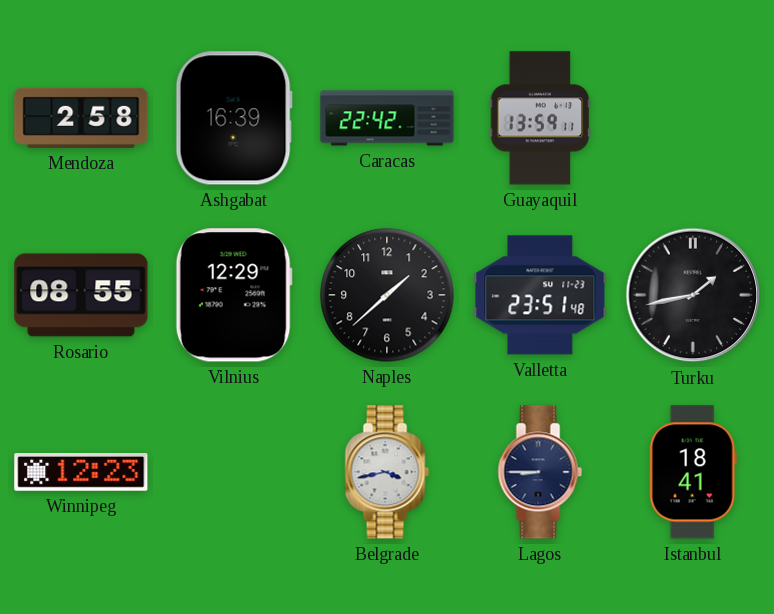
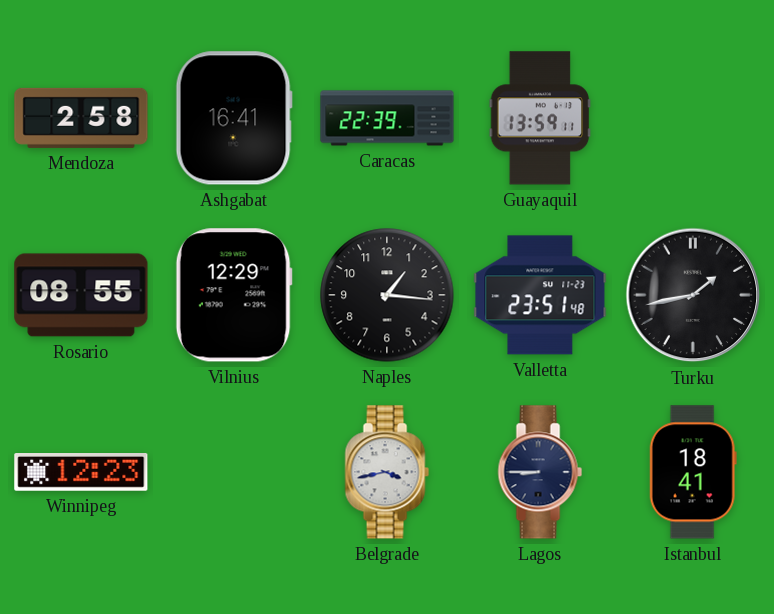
Ashgabat: 16:39 -> 16:41
Caracas: 22:42 -> 22:39
Naples: 1:38 -> 1:16
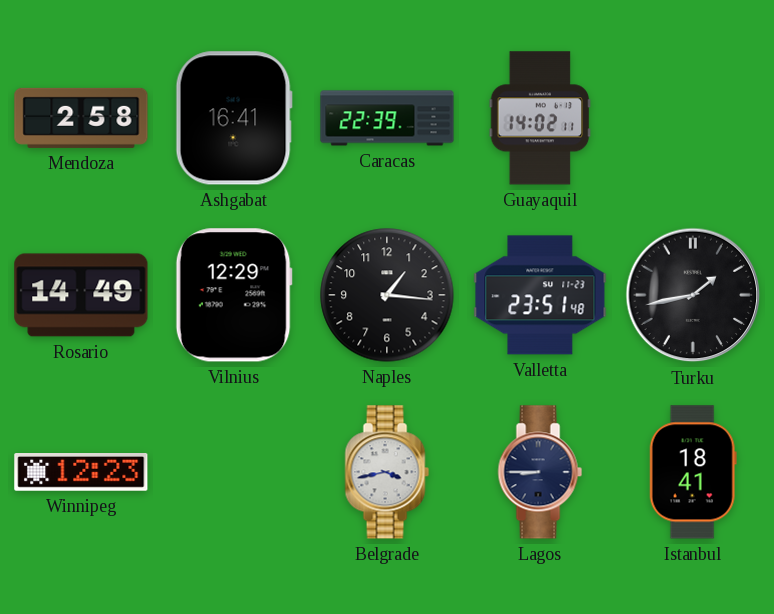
Guayaquil: 13:59 -> 14:02
Rosario: 08:55 -> 14:49
